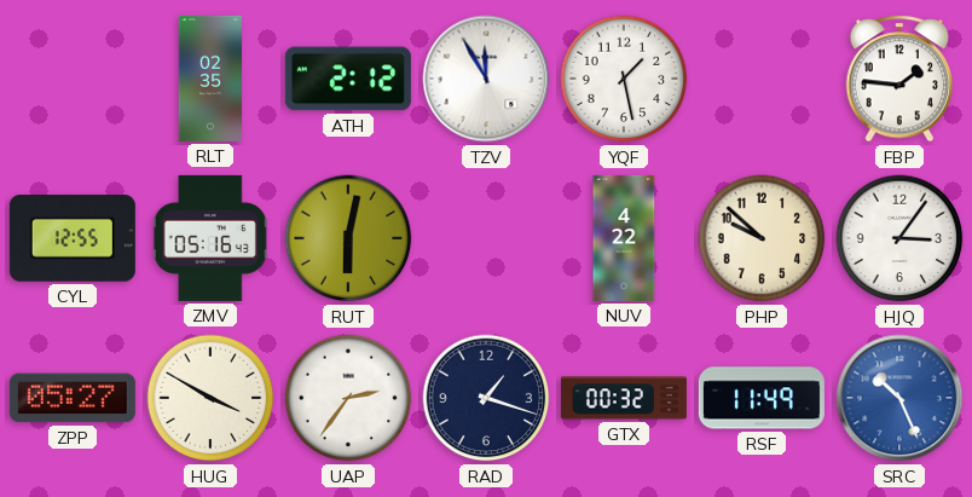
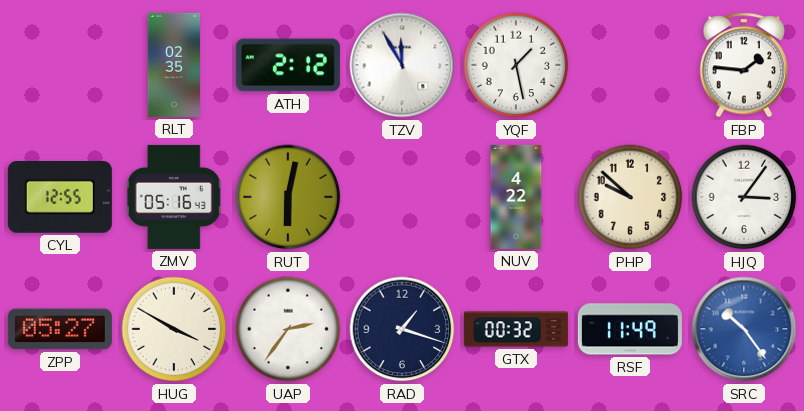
SRC: 10:26 -> 10:24
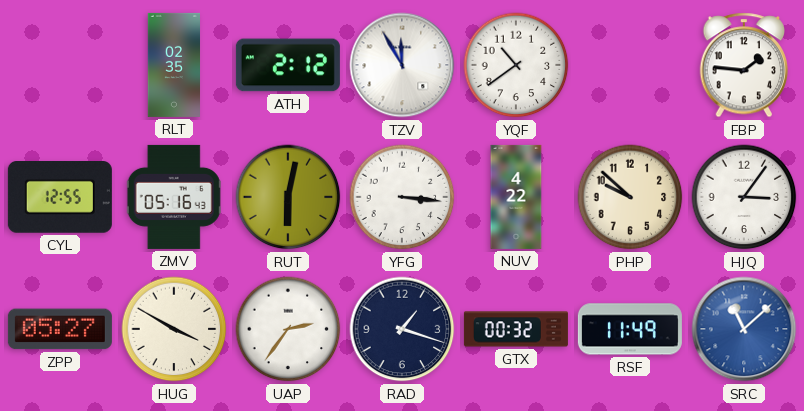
YQF: 1:28 -> 10:39
YFG: none -> 3:16
SRC: 10:24 -> 11:08
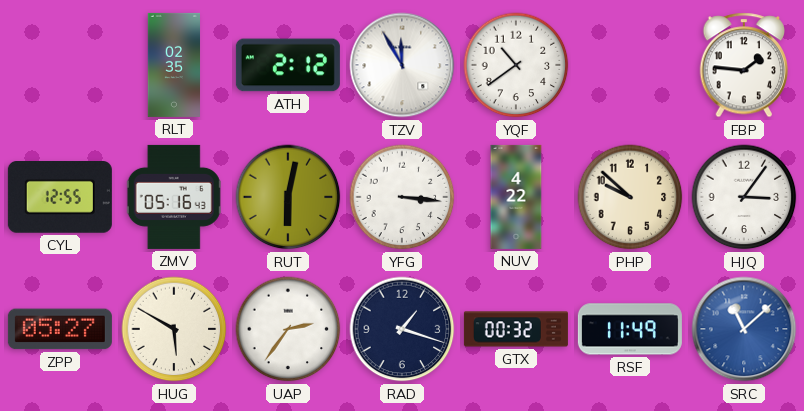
HUG: 3:50 -> 5:50
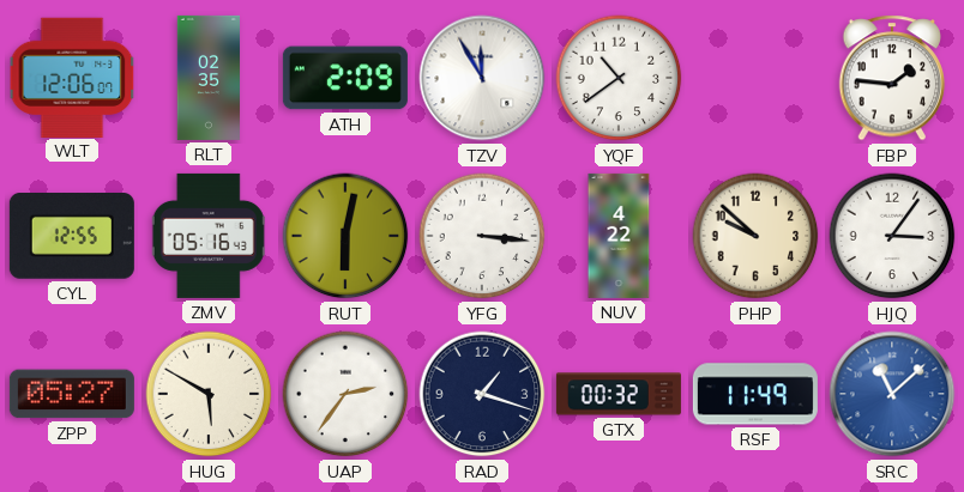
WLT: none -> 12:06
ATH: 2:12 -> 2:09
